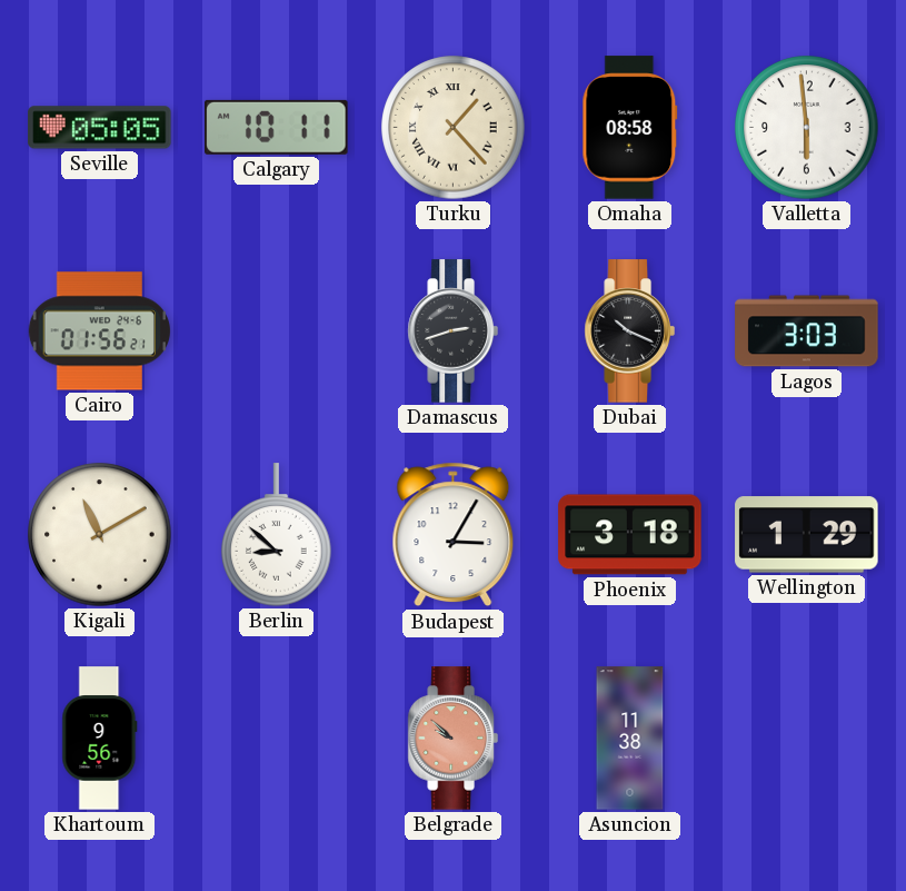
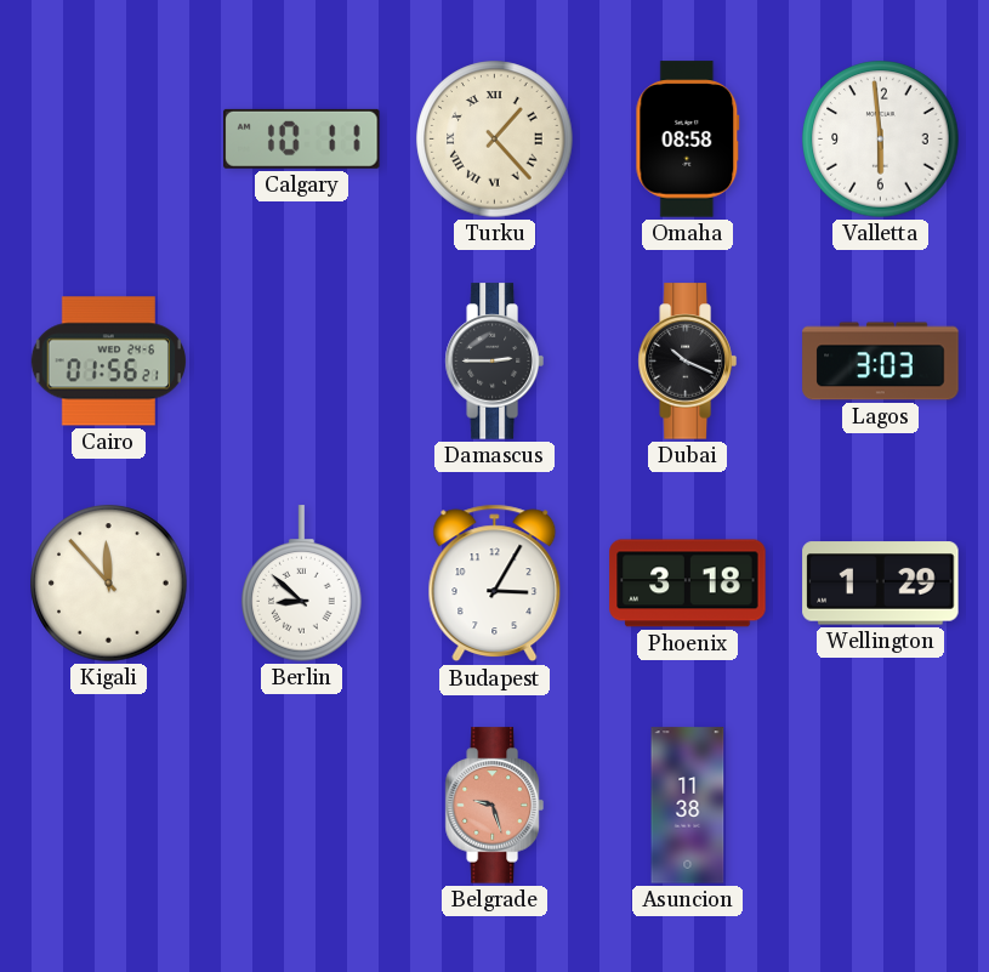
Seville: 05:05 -> none
Damascus: 2:42 -> 2:45
Kigali: 11:10 -> 11:53
Khartoum: 9:56 -> none
Belgrade: 9:52 -> 9:27
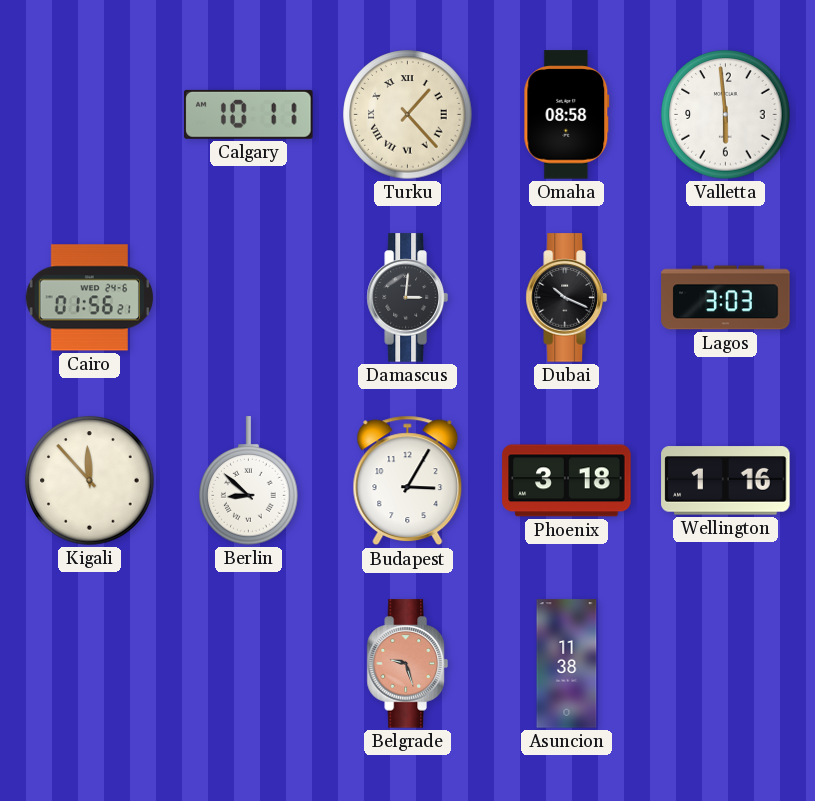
Damascus: 2:45 -> 3:01
Wellington: 1:29 -> 1:16
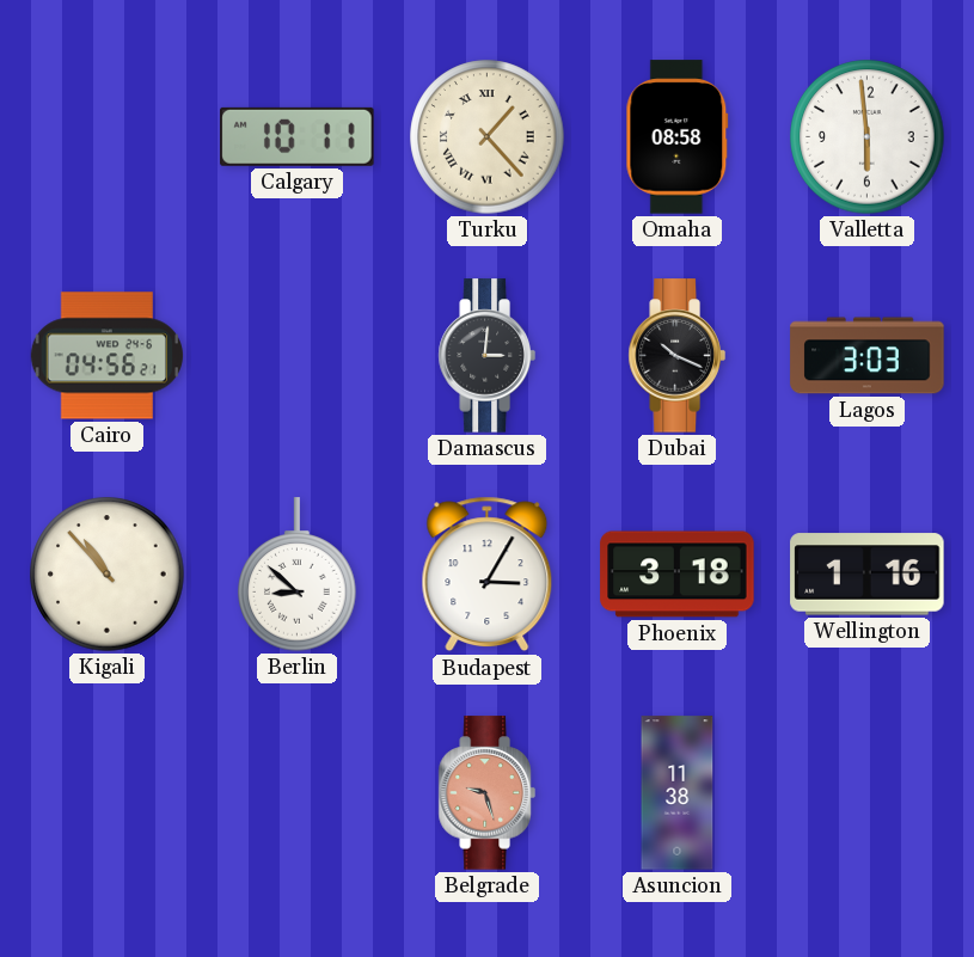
Cairo: 01:56 -> 04:56
Kigali: 11:53 -> 10:53
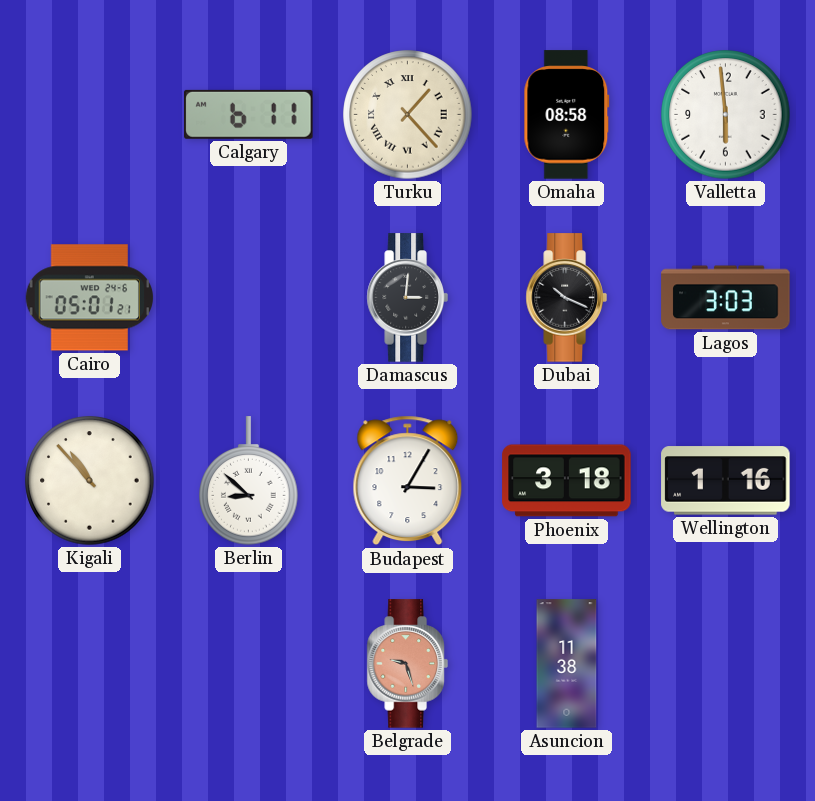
Calgary: 10:11 -> 6:11
Cairo: 04:56 -> 05:01
